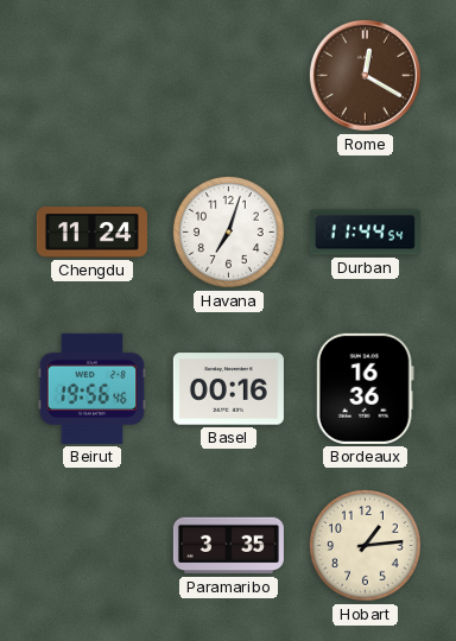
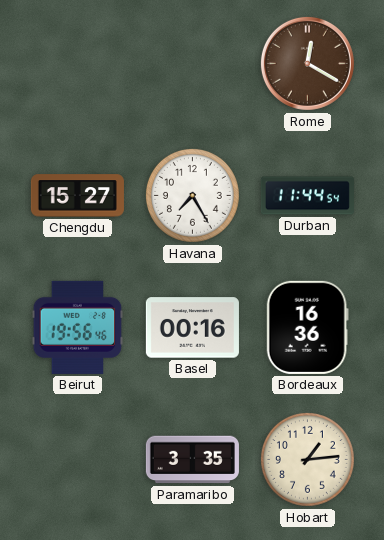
Chengdu: 11:24 -> 15:27
Havana: 7:03 -> 7:25
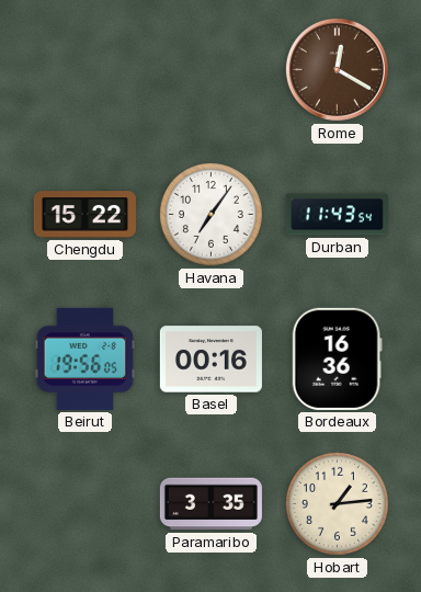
Chengdu: 15:27 -> 15:22
Havana: 7:25 -> 7:06
Durban: 11:44 -> 11:43
Beirut: 19:56:46 -> 19:56:05
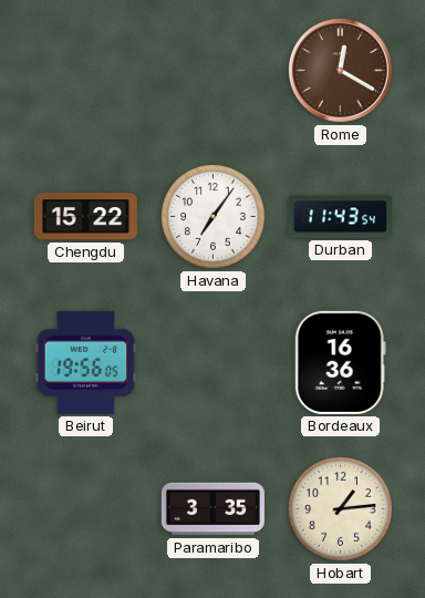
Basel: 00:16 -> none
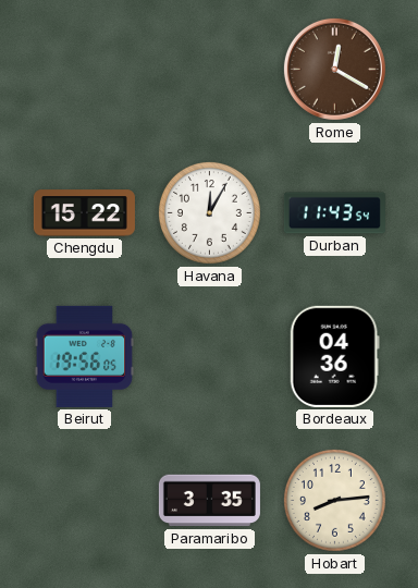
Havana: 7:06 -> 12:05
Bordeaux: 16:36 -> 04:36
Hobart: 1:14 -> 8:14
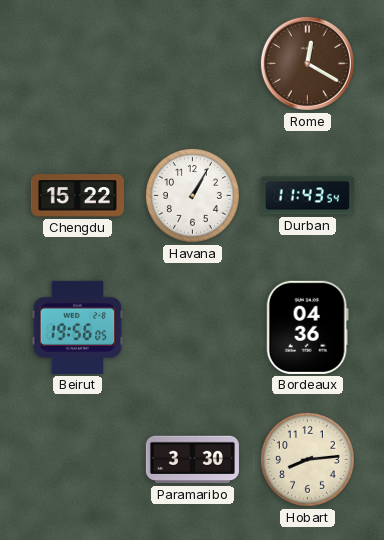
Havana: 12:05 -> 1:05
Paramaribo: 3:35 -> 3:30
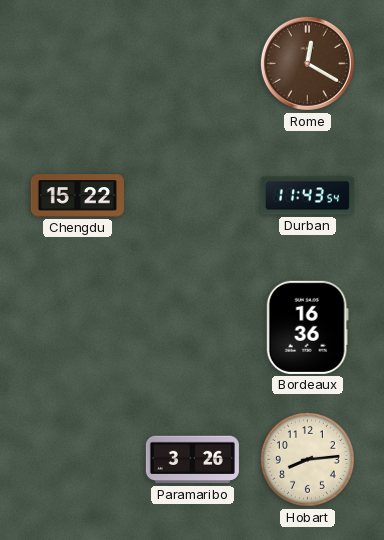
Havana: 1:05 -> none
Beirut: 19:56 -> none
Bordeaux: 04:36 -> 16:36
Paramaribo: 3:30 -> 3:26
